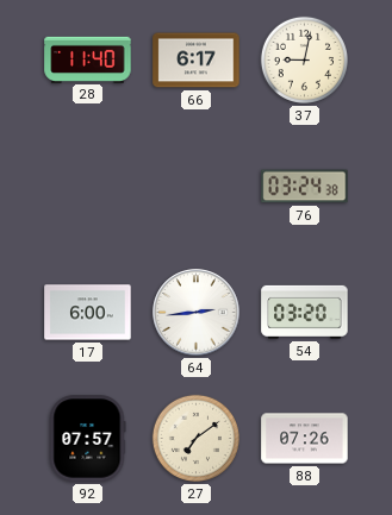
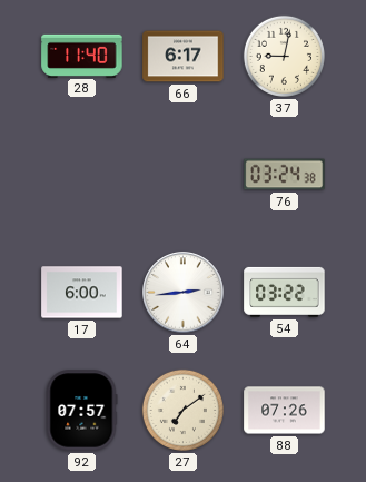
54: 03:20 -> 03:22
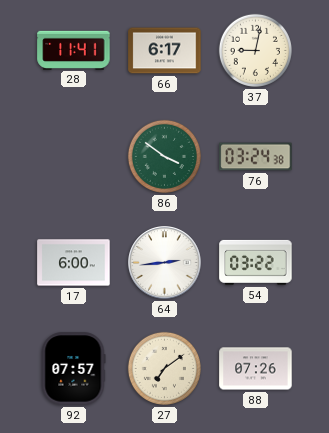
28: 11:40 -> 11:41
86: none -> 3:51
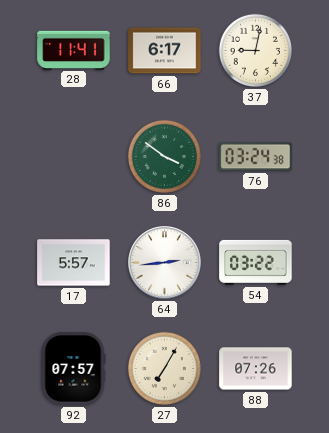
17: 6:00 -> 5:57
27: 7:09 -> 7:05
